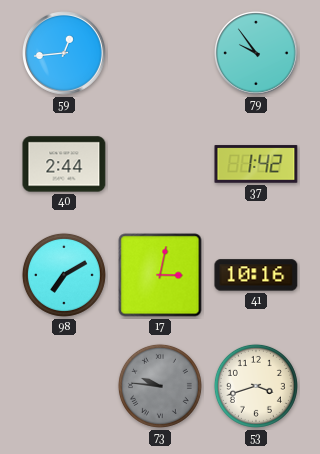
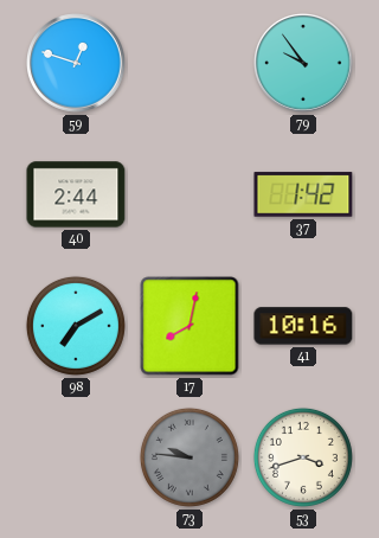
59: 12:44 -> 12:48
17: 3:02 -> 8:02
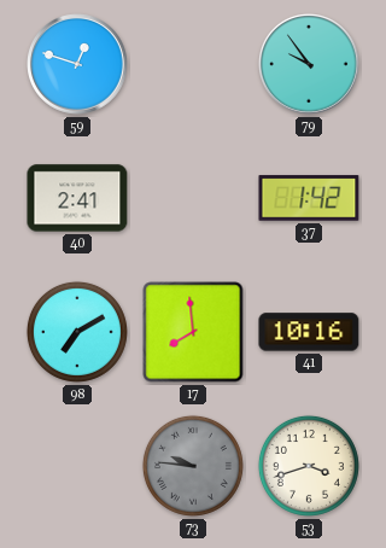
40: 2:44 -> 2:41
17: 8:02 -> 7:59
